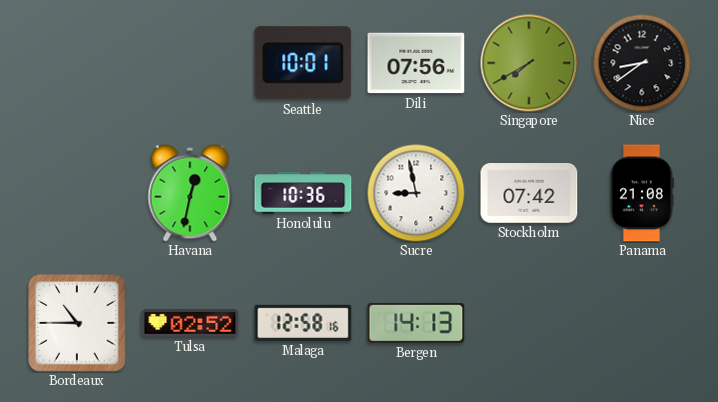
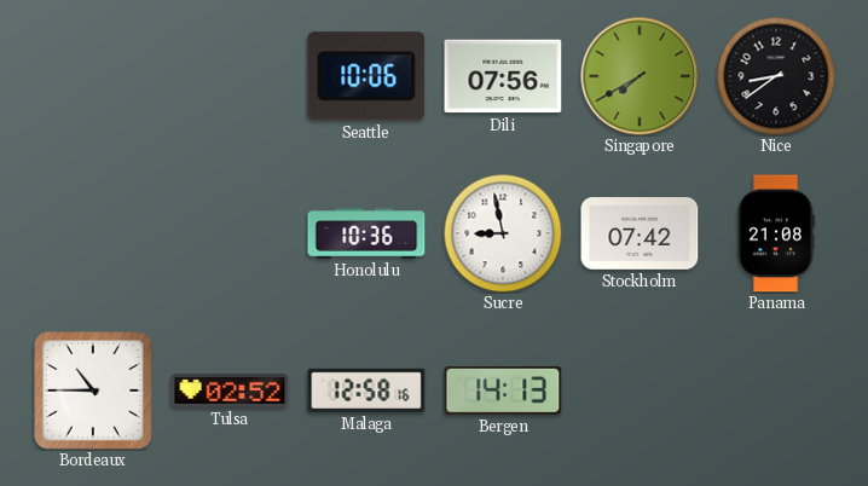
Seattle: 10:01 -> 10:06
Havana: 12:32 -> none
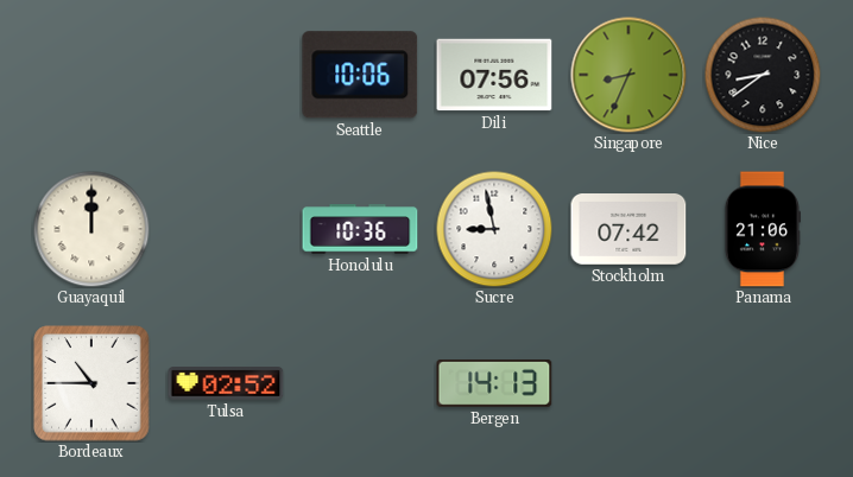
Singapore: 7:40 -> 8:34
Guayaquil: none -> 12:00
Panama: 21:08 -> 21:06
Malaga: 12:58 -> none
